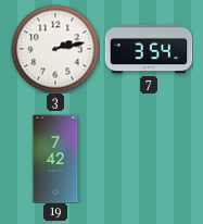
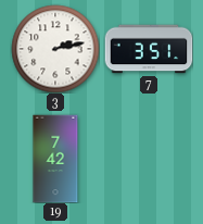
7: 3:54 -> 3:51
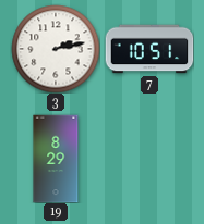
7: 3:51 -> 10:51
19: 7:42 -> 8:29
